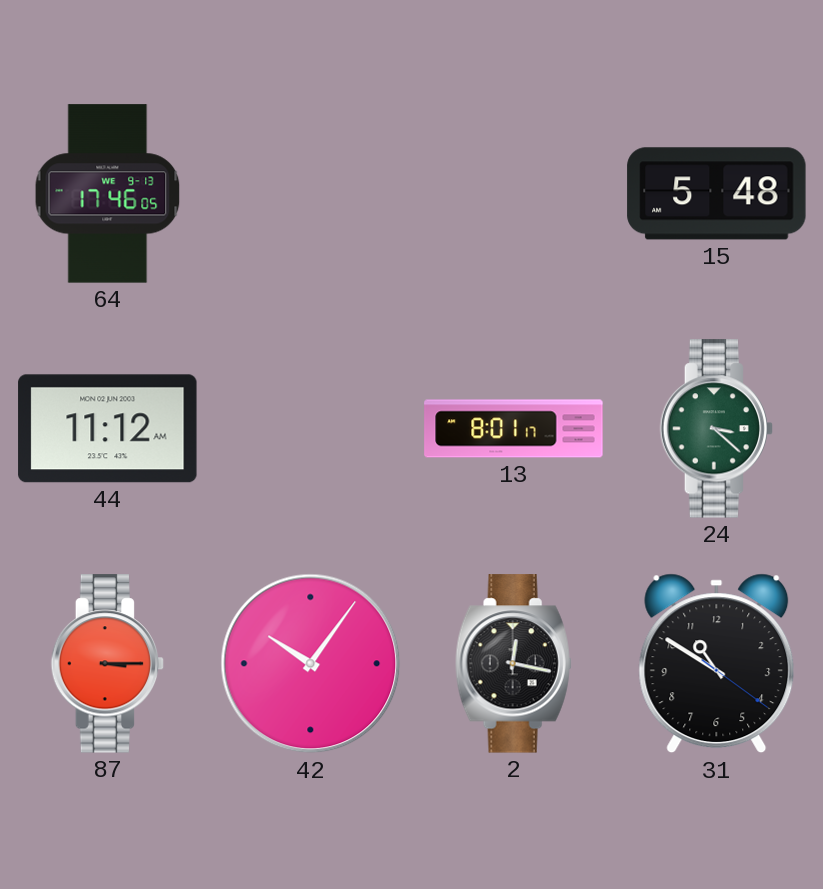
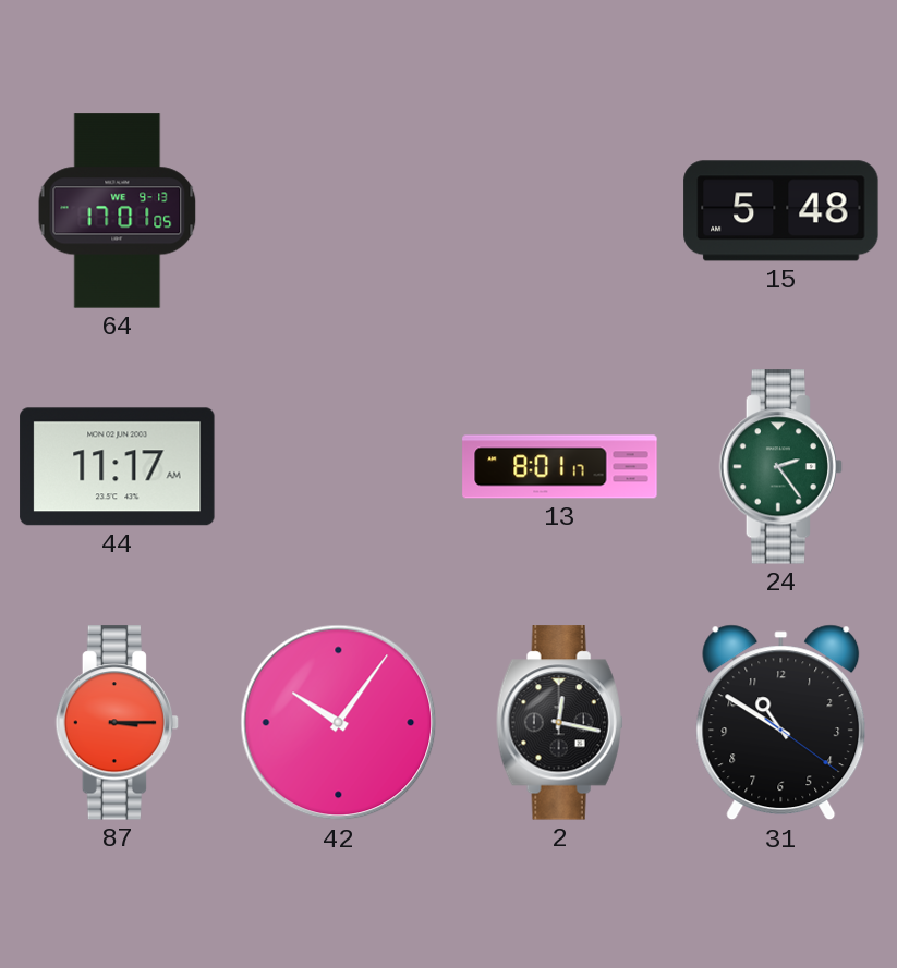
64: 17:46 -> 17:01
44: 11:12 -> 11:17
24: 3:22 -> 2:24
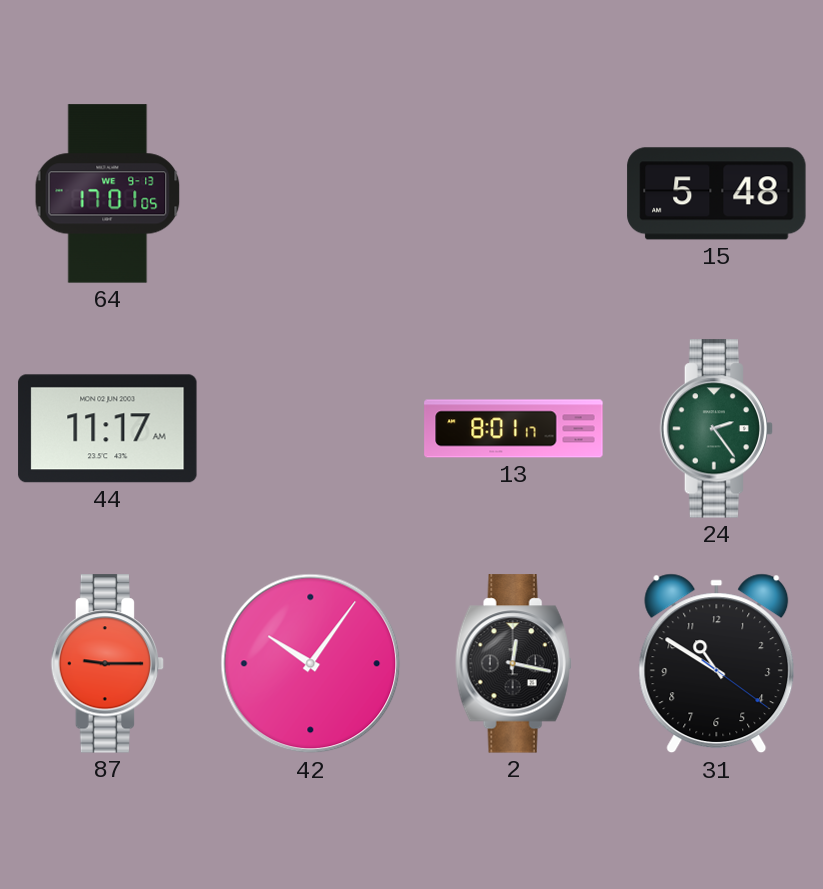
87: 3:15 -> 9:15
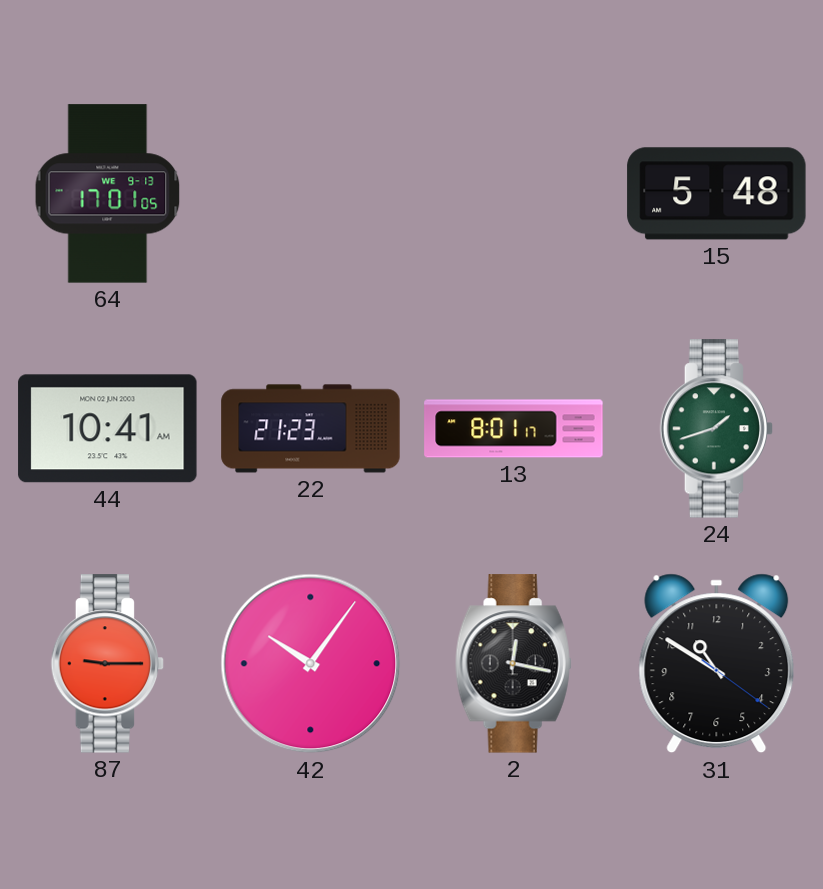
44: 11:17 -> 10:41
22: none -> 21:23
24: 2:24 -> 1:42
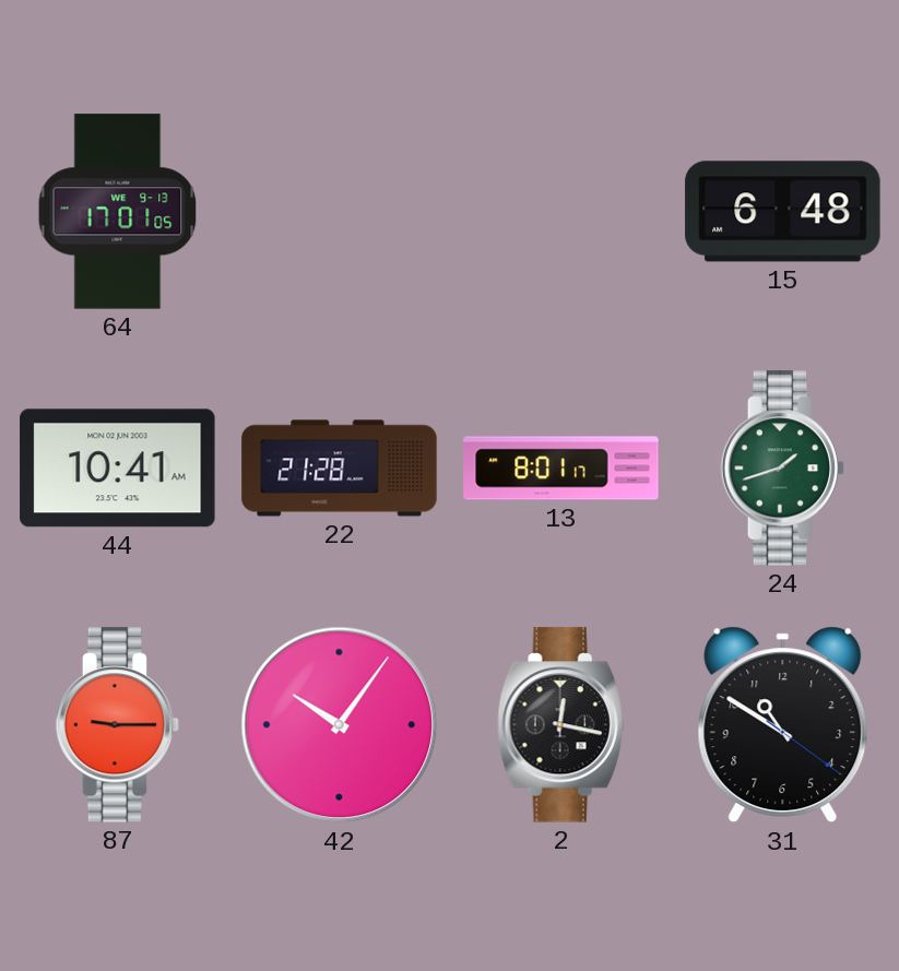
15: 5:48 -> 6:48
22: 21:23 -> 21:28
